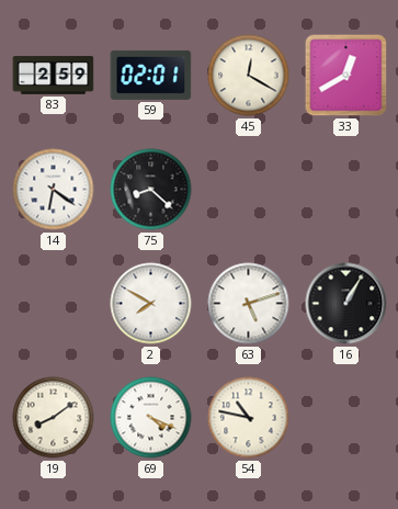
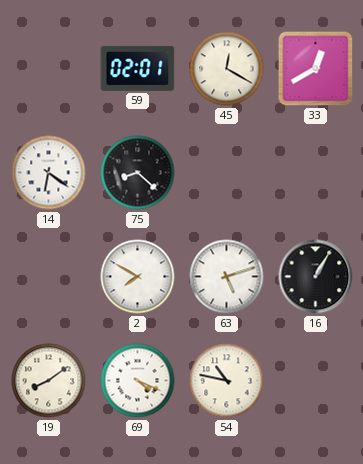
83: 2:59 -> none
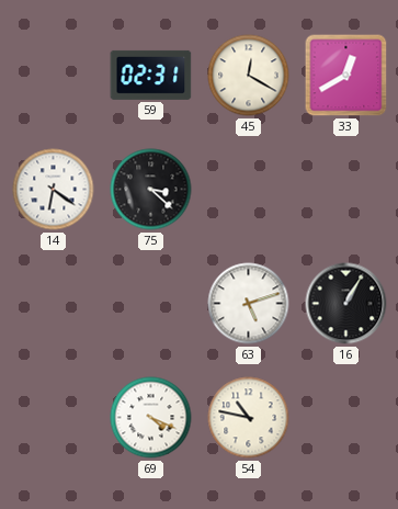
59: 02:01 -> 02:31
75: 8:22 -> 3:22
2: 7:50 -> none
19: 8:09 -> none
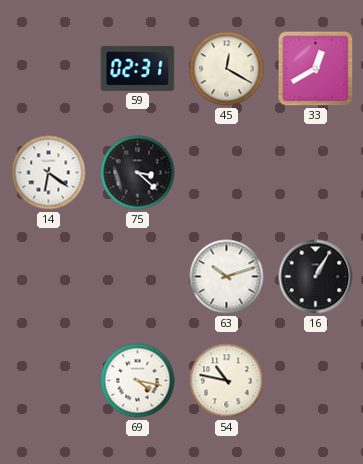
63: 5:12 -> 10:12
69: 4:19 -> 4:17
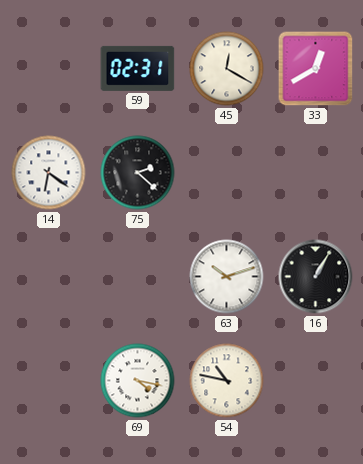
75: 3:22 -> 2:22
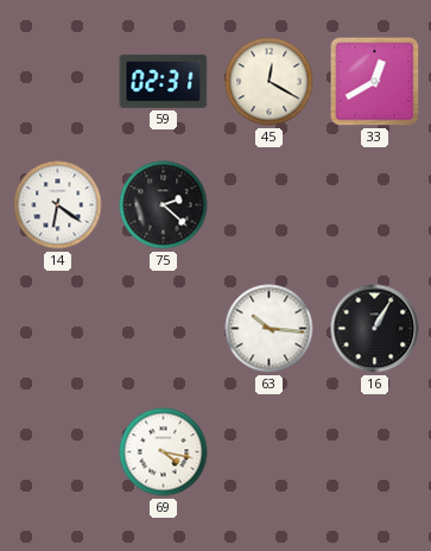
63: 10:12 -> 10:16
54: 10:47 -> none
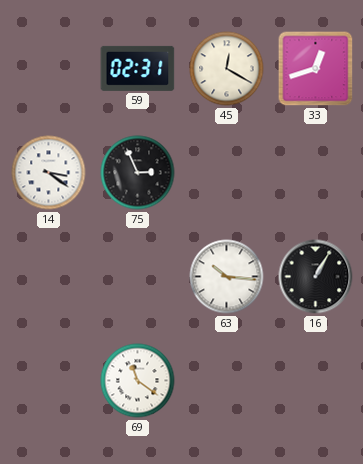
33: 12:40 -> 12:42
14: 6:21 -> 3:21
75: 2:22 -> 2:56
69: 4:17 -> 11:21
